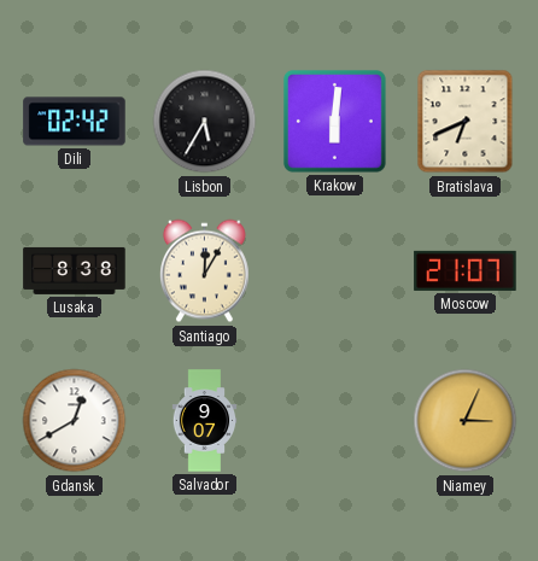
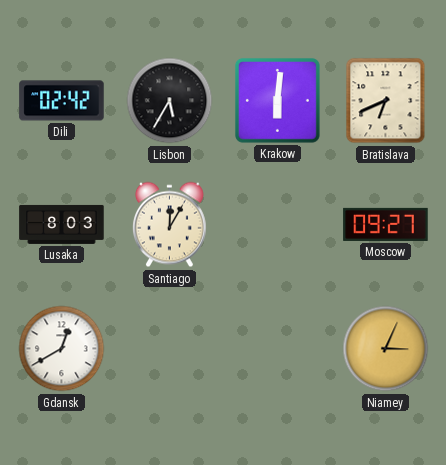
Lusaka: 8:38 -> 8:03
Moscow: 21:07 -> 09:27
Salvador: 9:07 -> none
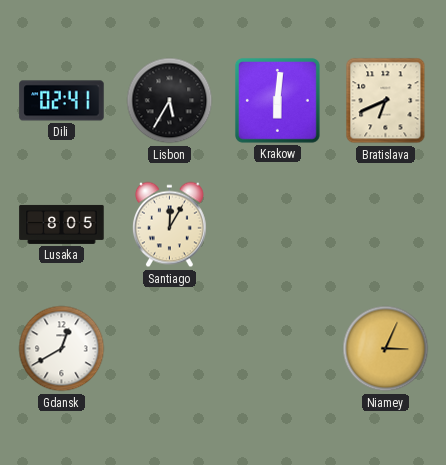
Dili: 02:42 -> 02:41
Lusaka: 8:03 -> 8:05
Moscow: 09:27 -> none
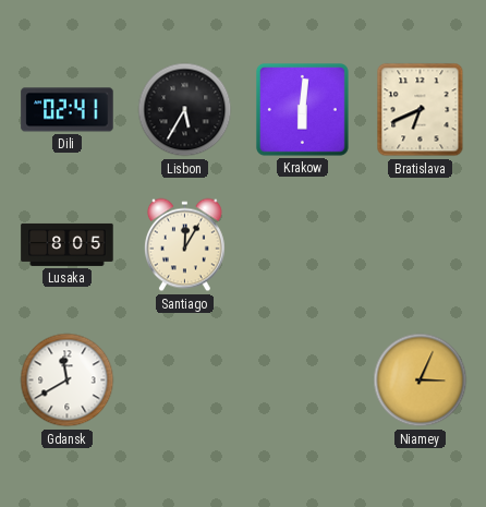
Gdansk: 12:40 -> 11:40
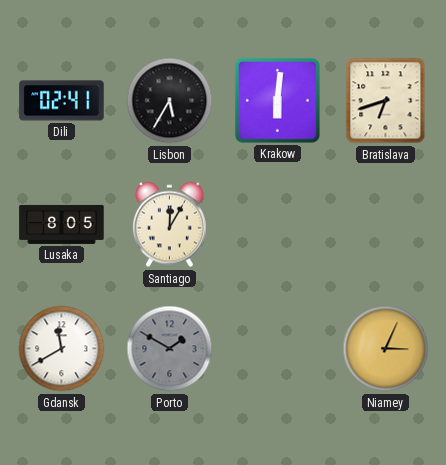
Bratislava: 6:41 -> 6:42
Porto: none -> 1:50
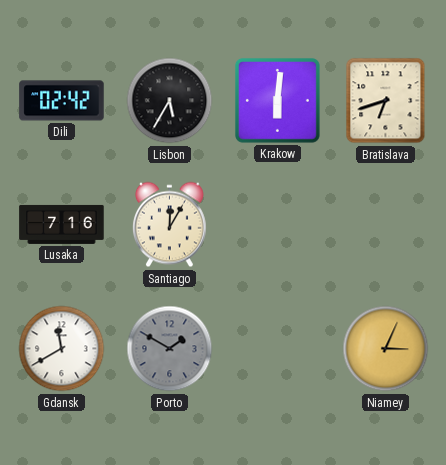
Dili: 02:41 -> 02:42
Lusaka: 8:05 -> 7:16
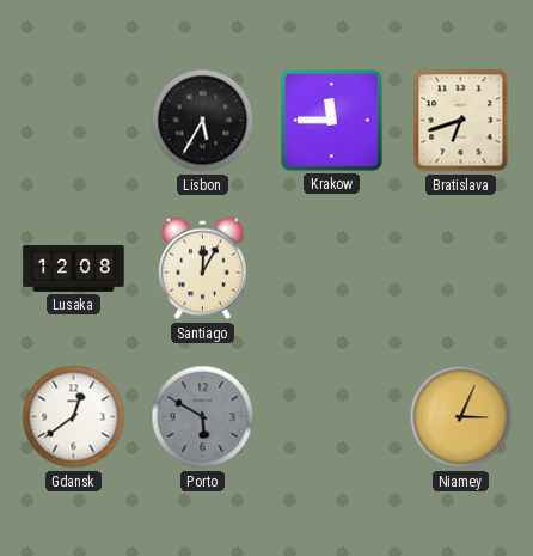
Dili: 02:42 -> none
Krakow: 6:01 -> 11:45
Lusaka: 7:16 -> 12:08
Gdansk: 11:40 -> 12:39
Porto: 1:50 -> 5:50
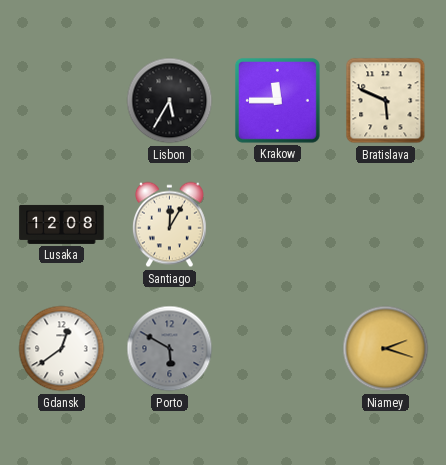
Bratislava: 6:42 -> 5:49
Niamey: 3:04 -> 2:18
